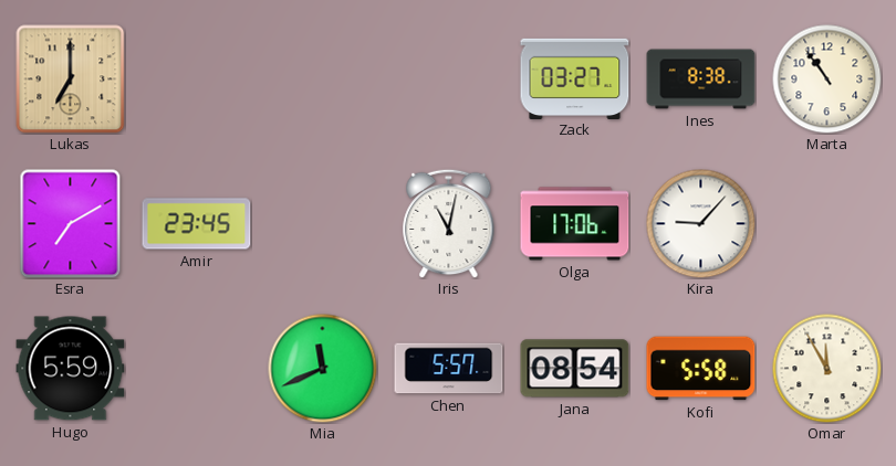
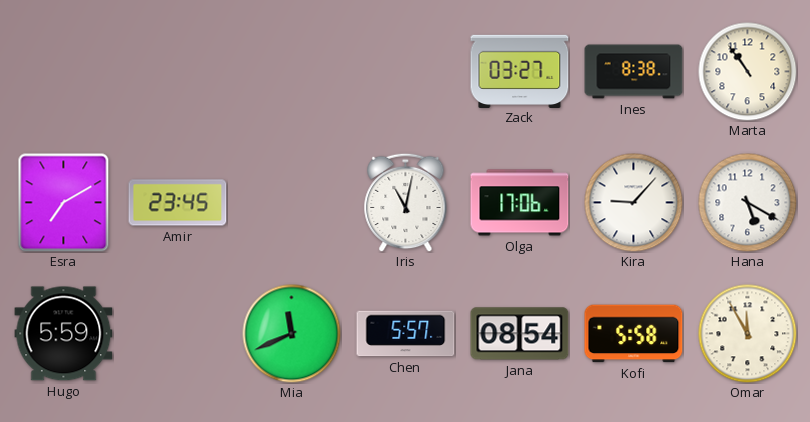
Lukas: 7:00 -> none
Hana: none -> 5:20
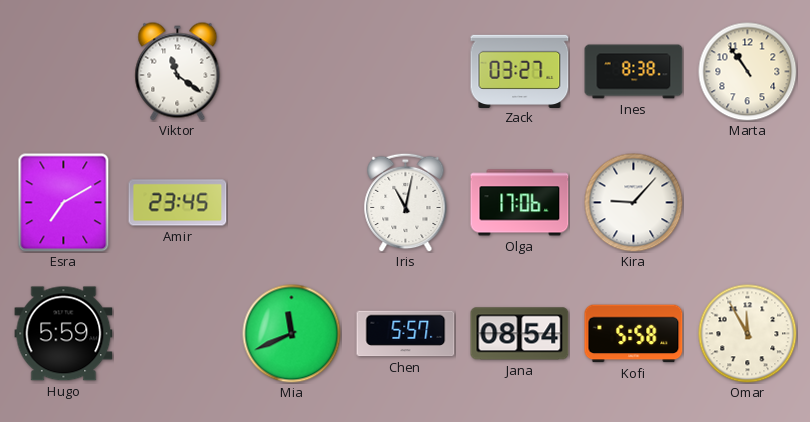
Viktor: none -> 11:21
Hana: 5:20 -> none
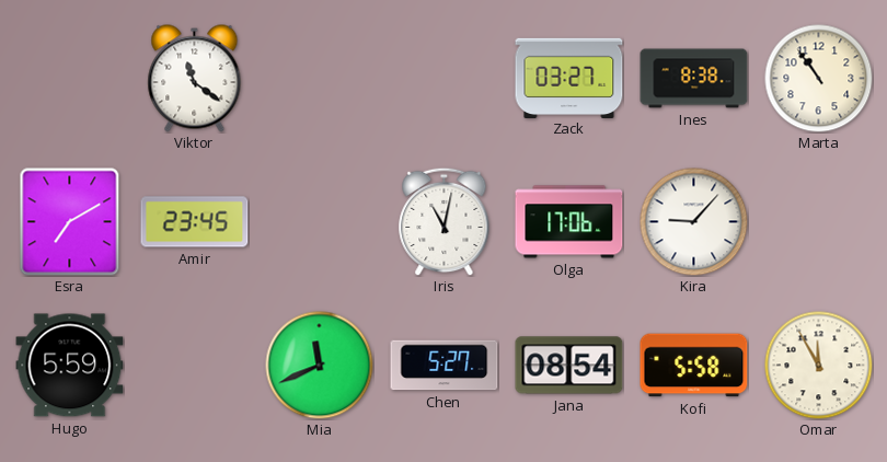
Chen: 5:57 -> 5:27
